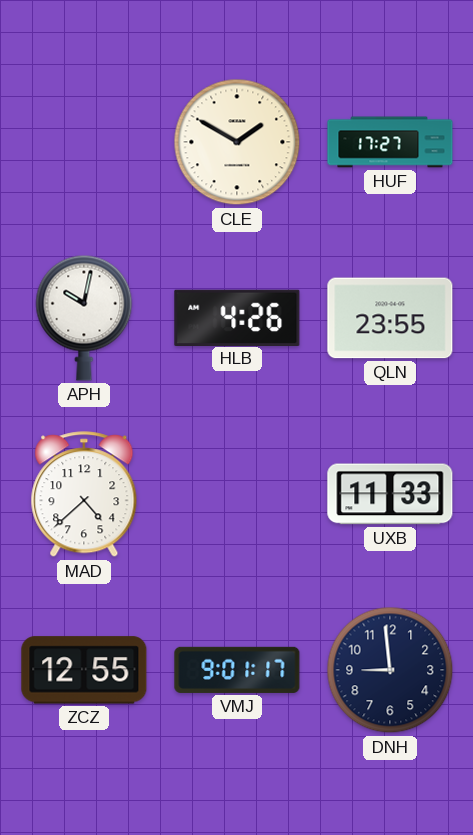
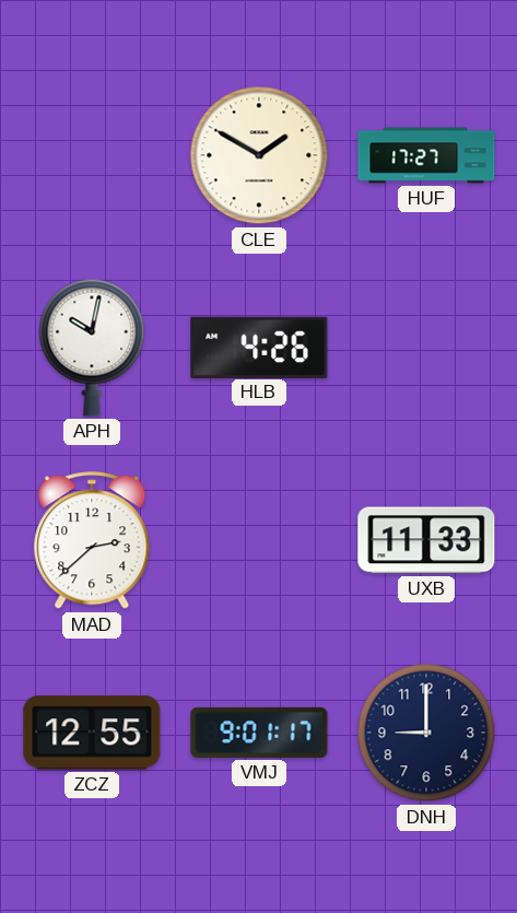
QLN: 23:55 -> none
MAD: 4:38 -> 2:38
DNH: 8:59 -> 9:00
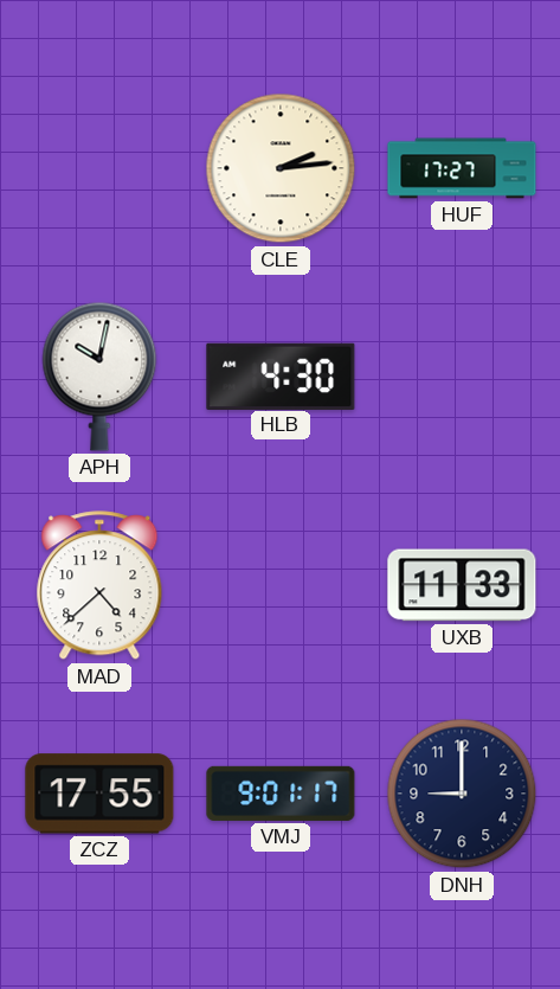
CLE: 1:50 -> 2:14
HLB: 4:26 -> 4:30
MAD: 2:38 -> 4:38
ZCZ: 12:55 -> 17:55
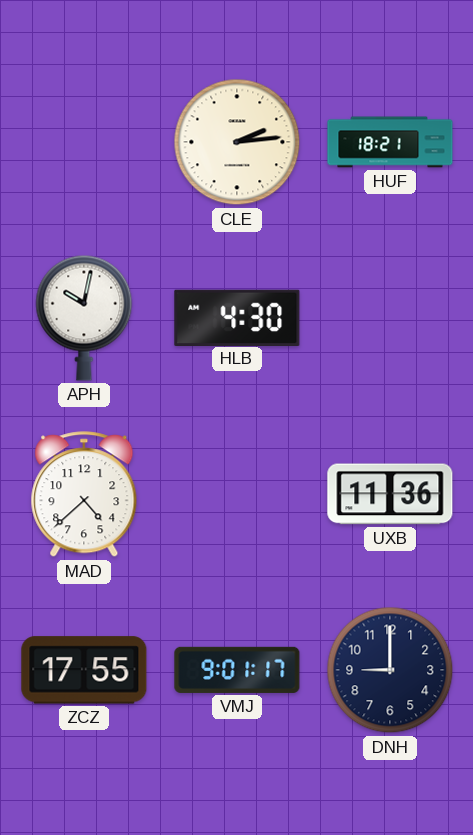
HUF: 17:27 -> 18:21
UXB: 11:33 -> 11:36
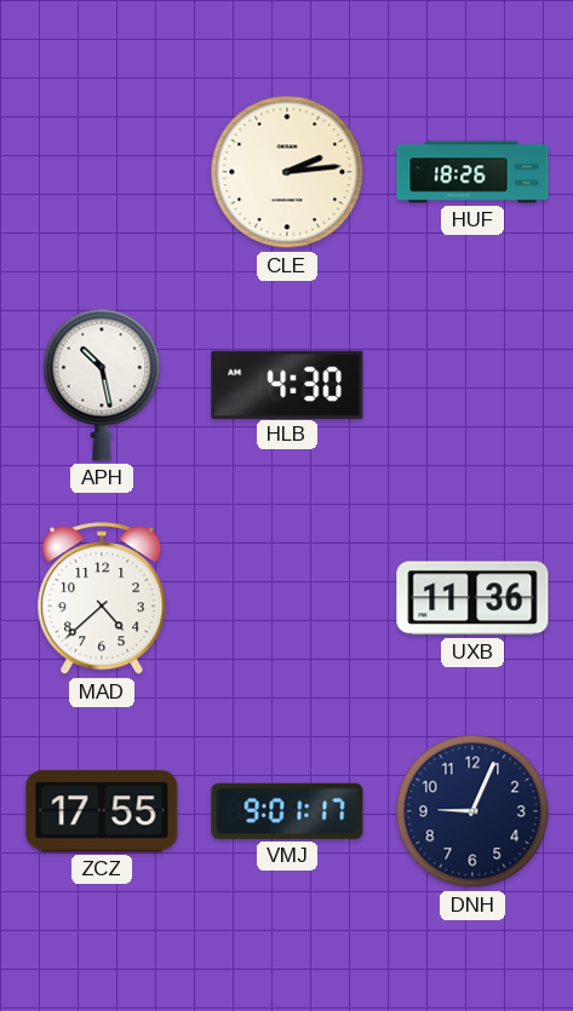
HUF: 18:21 -> 18:26
APH: 10:02 -> 10:28
DNH: 9:00 -> 9:04
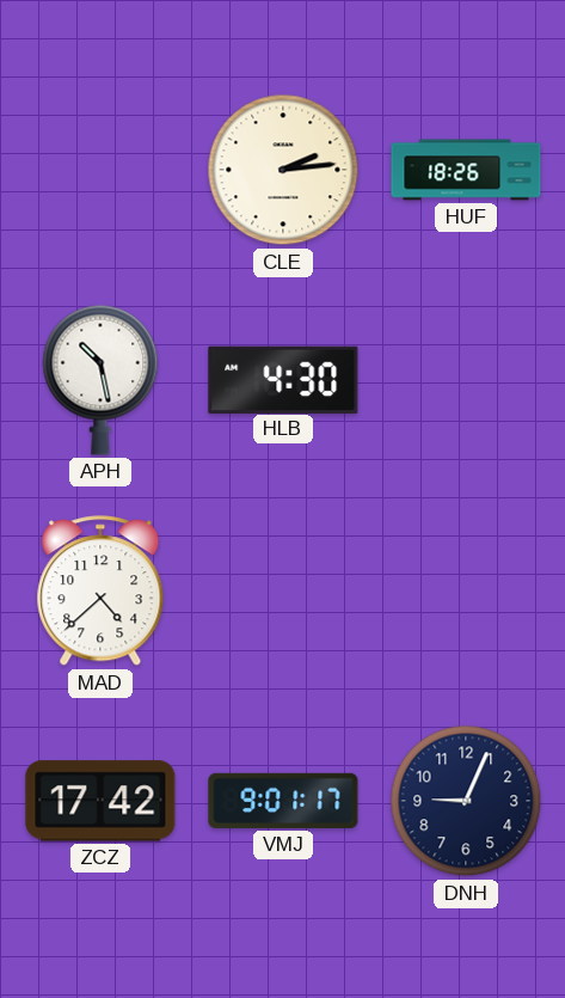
UXB: 11:36 -> none
ZCZ: 17:55 -> 17:42
